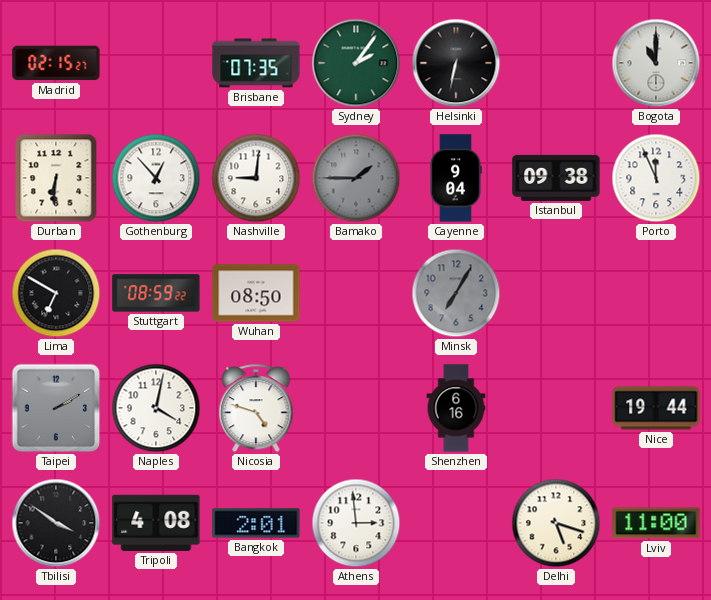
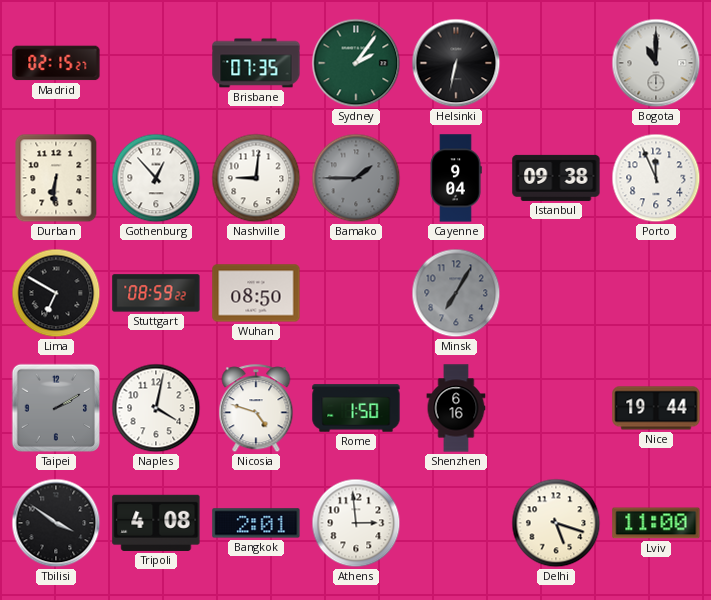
Rome: none -> 1:50
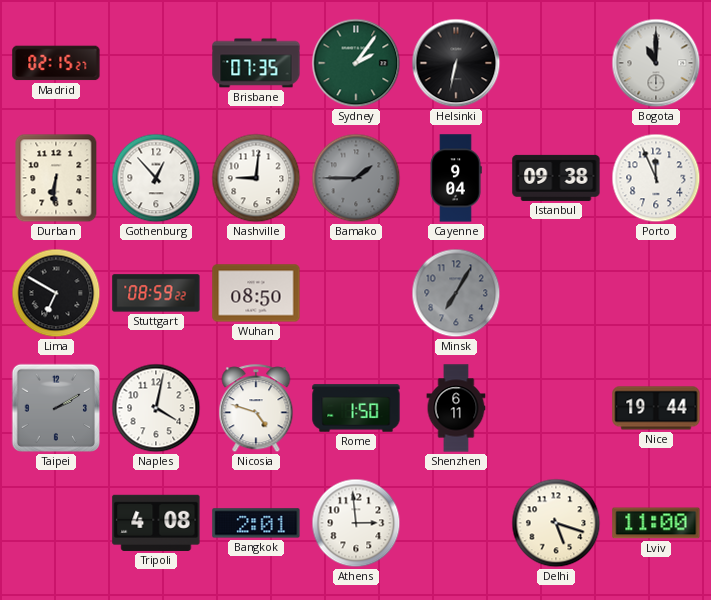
Shenzhen: 6:16 -> 6:11
Tbilisi: 3:51 -> none
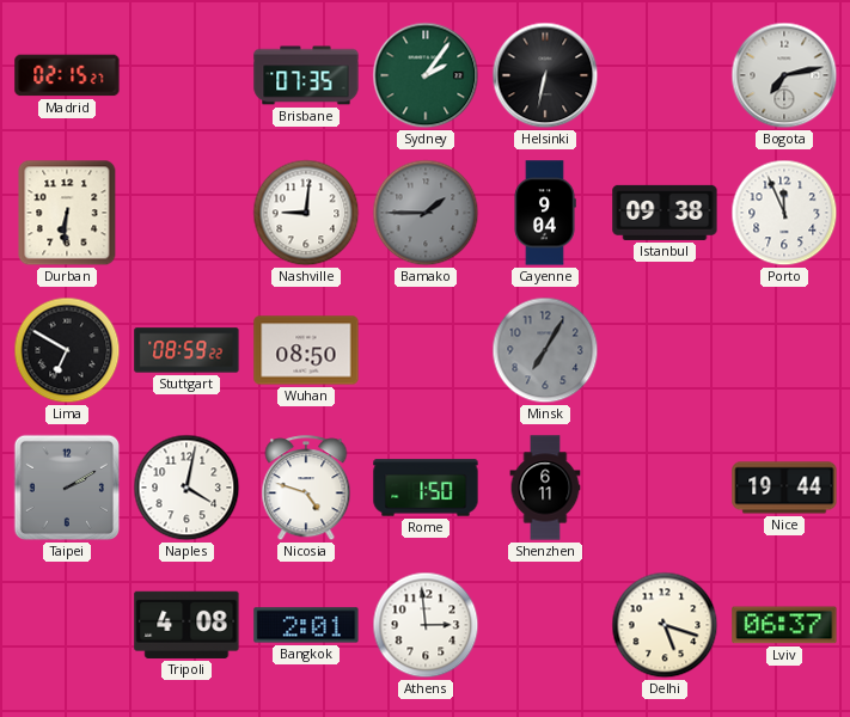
Bogota: 11:00 -> 7:13
Gothenburg: 12:53 -> none
Lviv: 11:00 -> 06:37
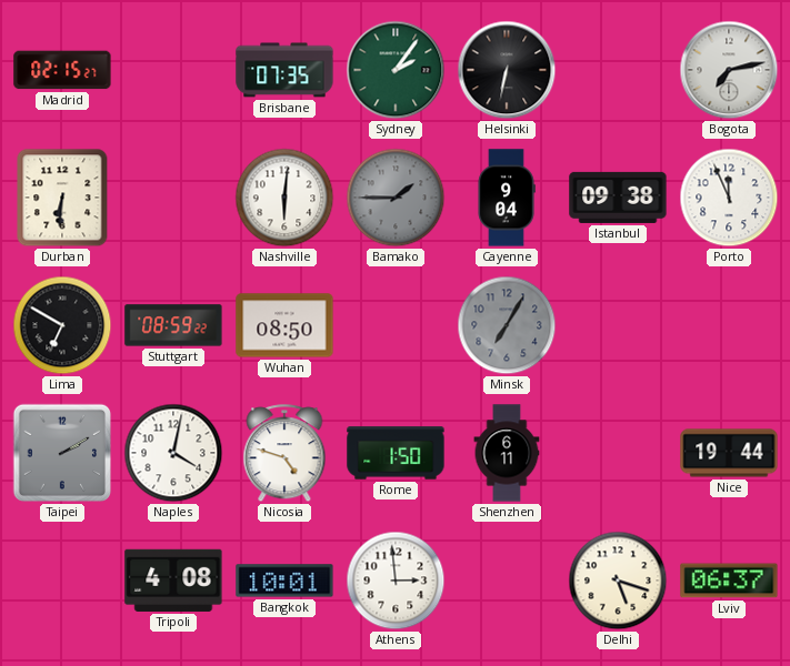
Nashville: 9:01 -> 6:01
Bangkok: 2:01 -> 10:01
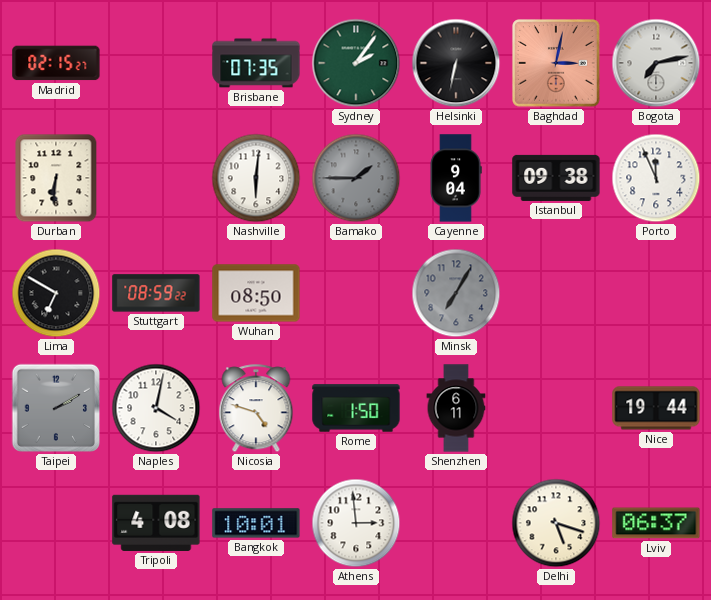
Baghdad: none -> 3:02
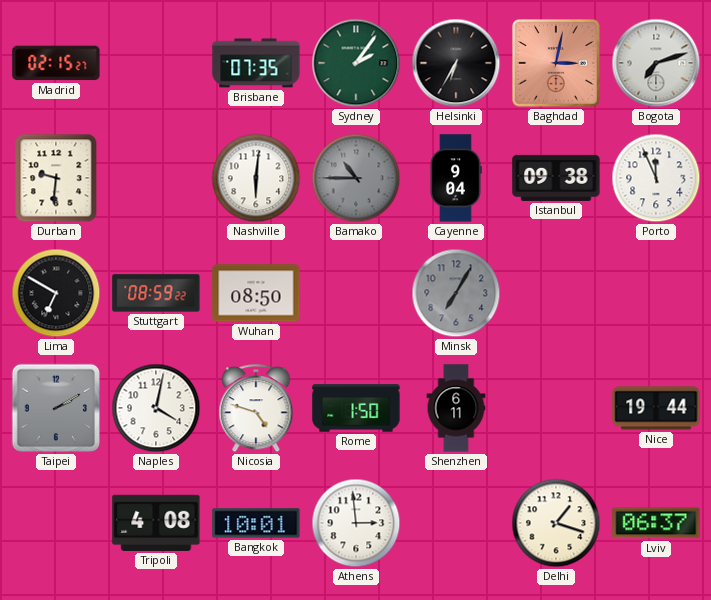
Helsinki: 6:32 -> 6:35
Bogota: 7:13 -> 7:12
Durban: 6:31 -> 9:31
Bamako: 1:45 -> 10:45
Delhi: 5:18 -> 1:18
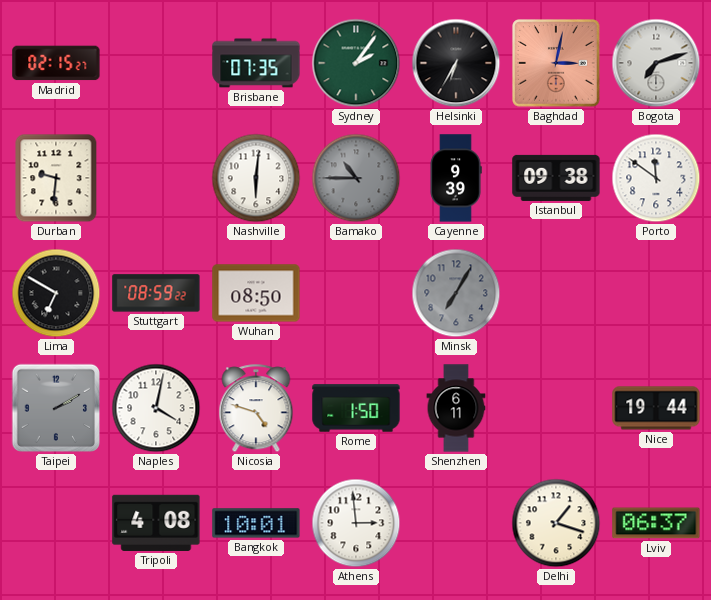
Cayenne: 9:04 -> 9:39
Porto: 11:56 -> 11:51
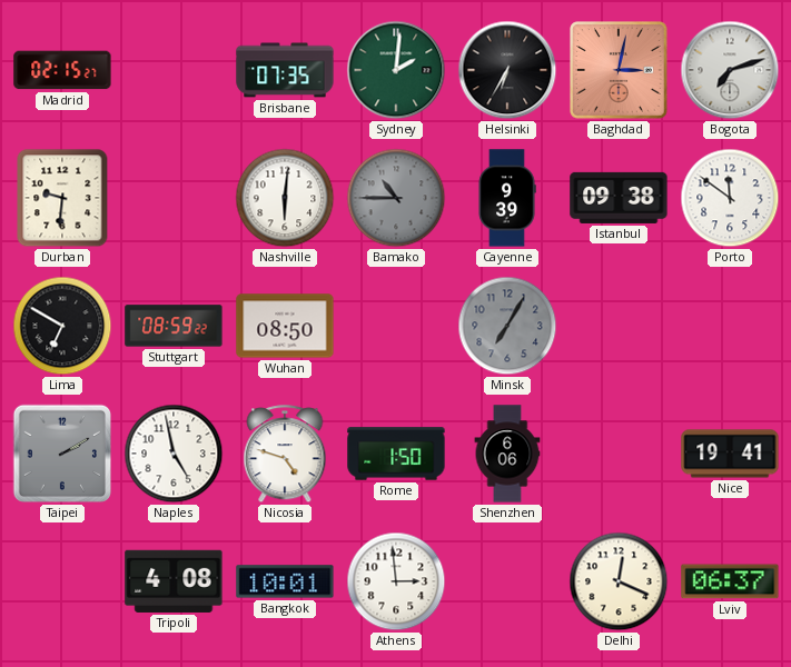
Sydney: 2:06 -> 2:01
Naples: 4:02 -> 4:58
Shenzhen: 6:11 -> 6:06
Nice: 19:44 -> 19:41
Delhi: 1:18 -> 12:19
